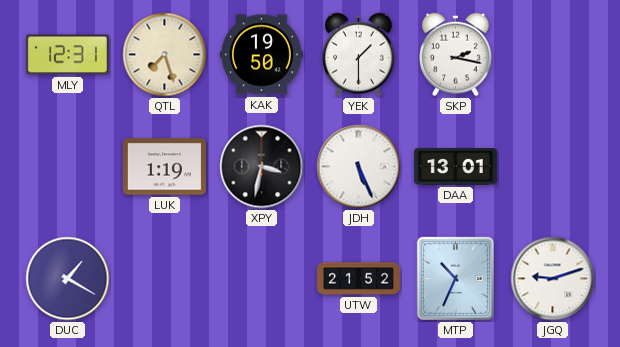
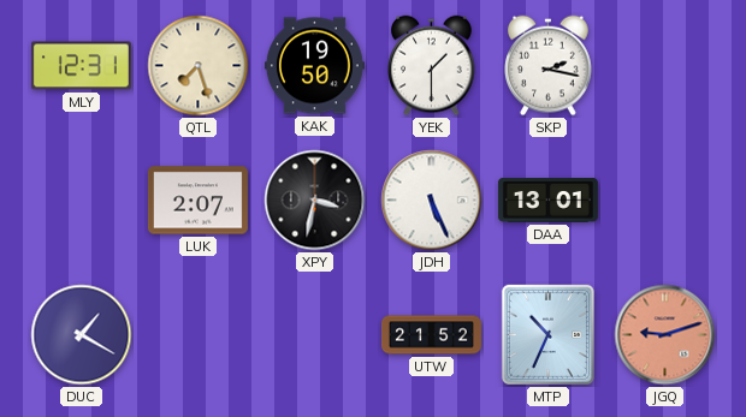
LUK: 1:19 -> 2:07
JGQ dial: white -> salmon
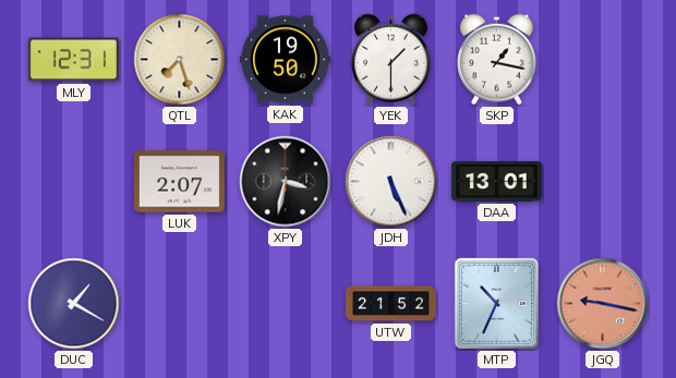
SKP: 2:17 -> 1:17
JGQ: 9:12 -> 9:17
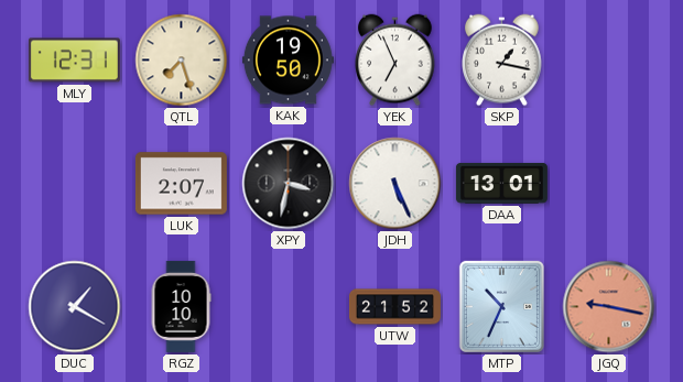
YEK: 1:30 -> 6:56
RGZ: none -> 10:10
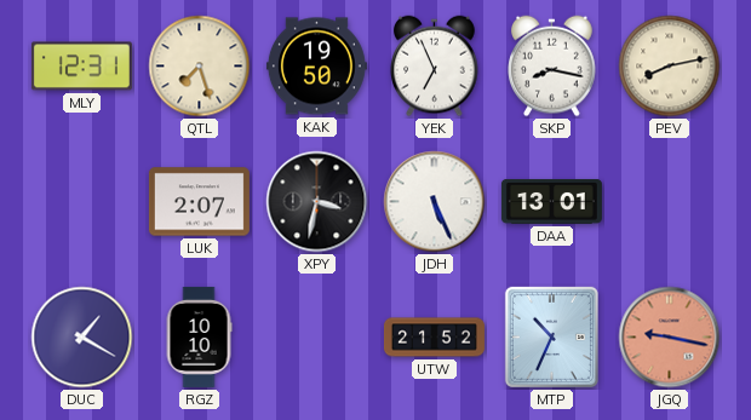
SKP: 1:17 -> 8:17
PEV: none -> 8:13
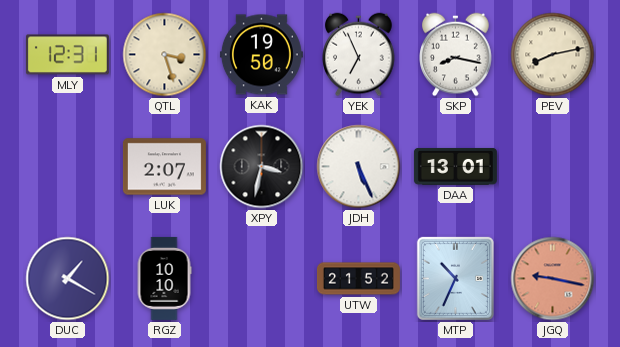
QTL: 7:27 -> 3:27
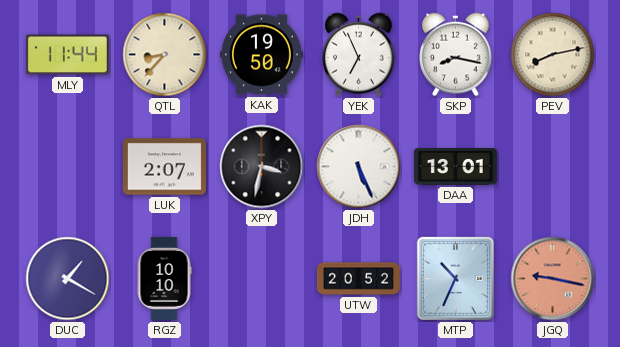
MLY: 12:31 -> 11:44
QTL: 3:27 -> 8:37
UTW: 21:52 -> 20:52
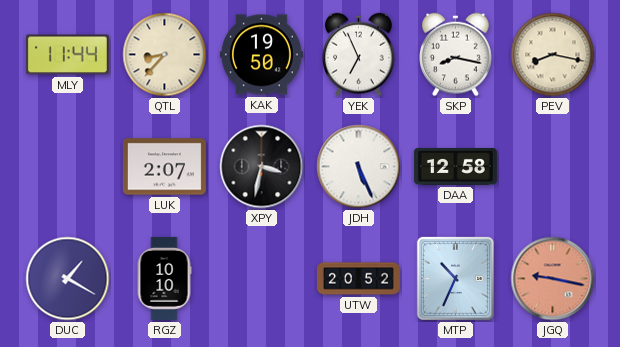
PEV: 8:13 -> 8:17
DAA: 13:01 -> 12:58
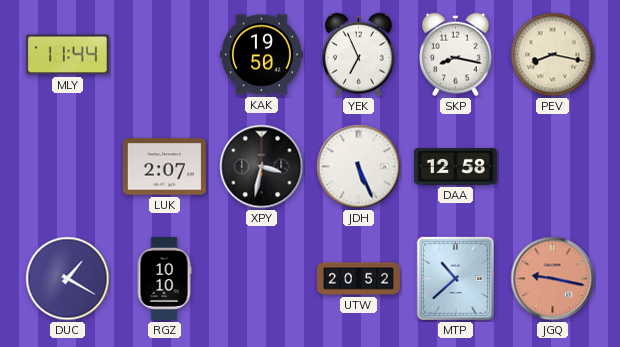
QTL: 8:37 -> none
MTP: 10:34 -> 10:38
